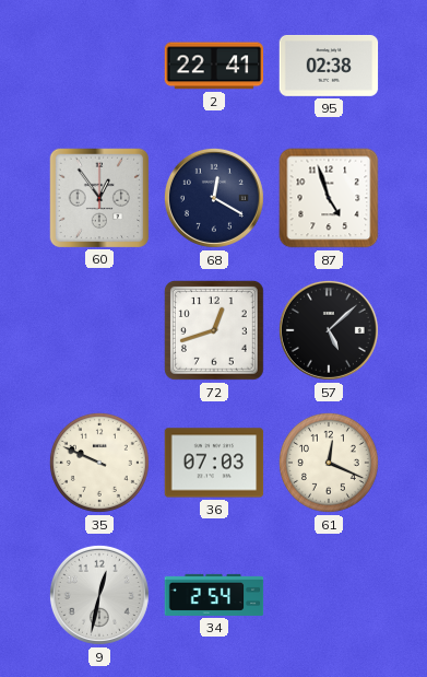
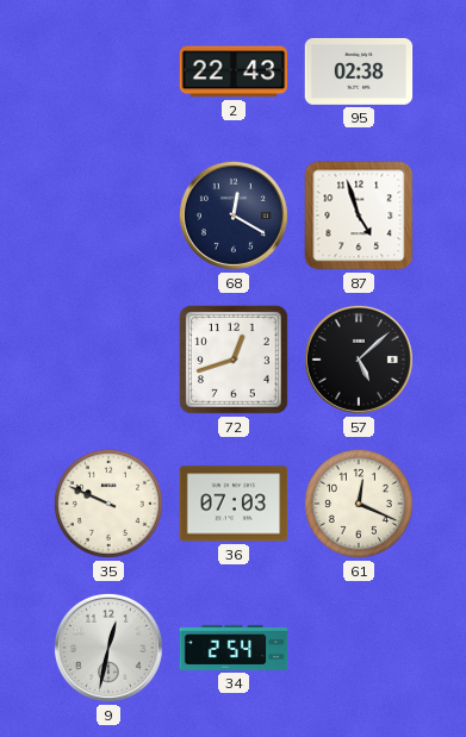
2: 22:41 -> 22:43
60: 12:54 -> none
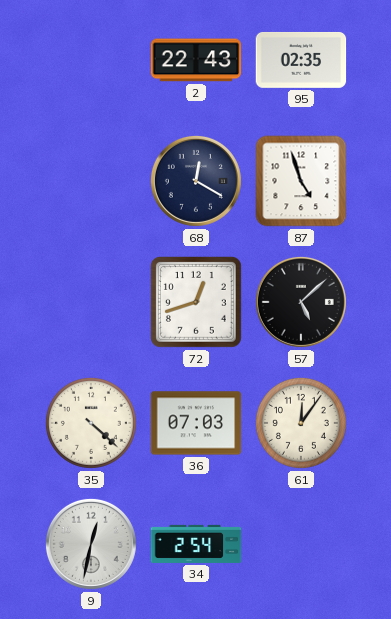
95: 02:38 -> 02:35
35: 9:49 -> 4:22
61: 12:19 -> 12:06
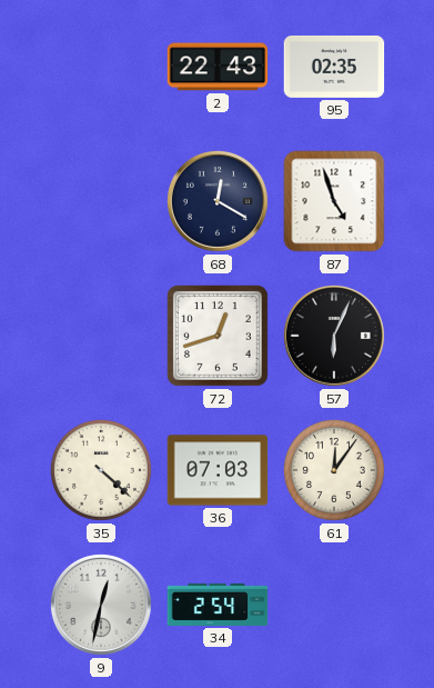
57: 5:08 -> 6:04
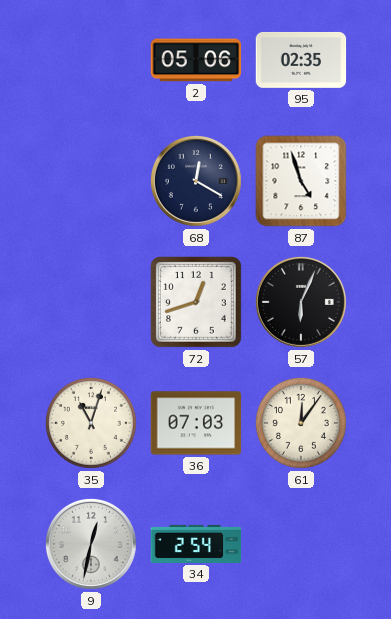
2: 22:43 -> 05:06
35: 4:22 -> 11:03
